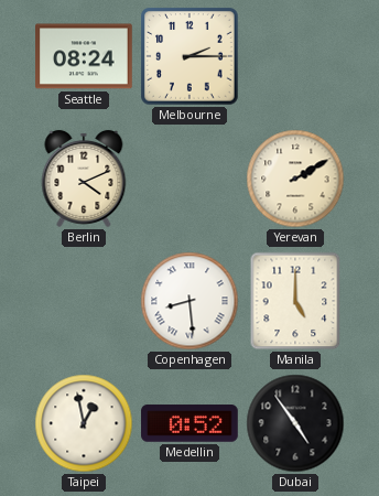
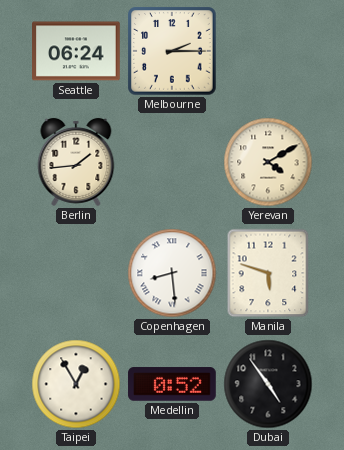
Seattle: 08:24 -> 06:24
Berlin: 4:11 -> 1:44
Yerevan: 2:10 -> 4:10
Manila: 5:00 -> 5:48
Taipei: 12:58 -> 12:55
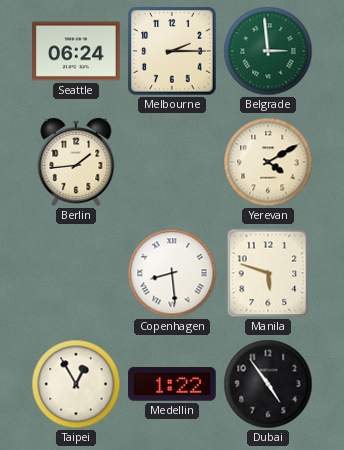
Belgrade: none -> 2:59
Medellin: 0:52 -> 1:22
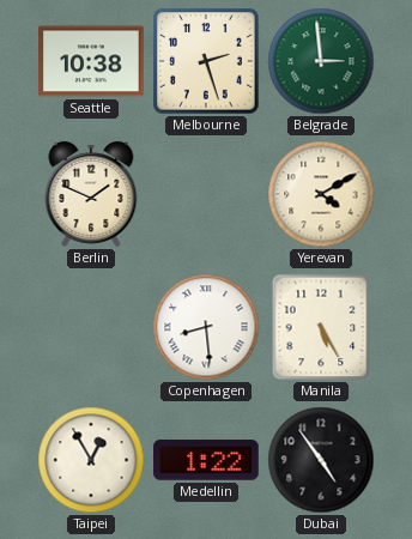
Seattle: 06:24 -> 10:38
Melbourne: 2:15 -> 2:27
Berlin: 1:44 -> 1:49
Manila: 5:48 -> 5:25
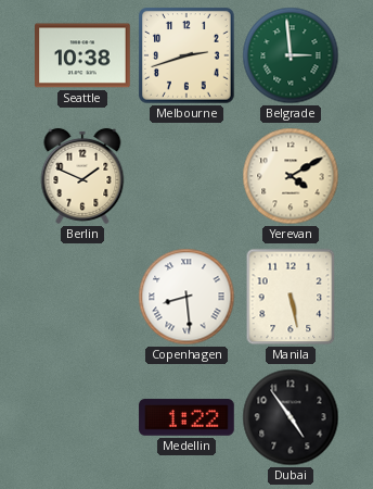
Melbourne: 2:27 -> 2:42
Manila: 5:25 -> 5:28
Taipei: 12:55 -> none
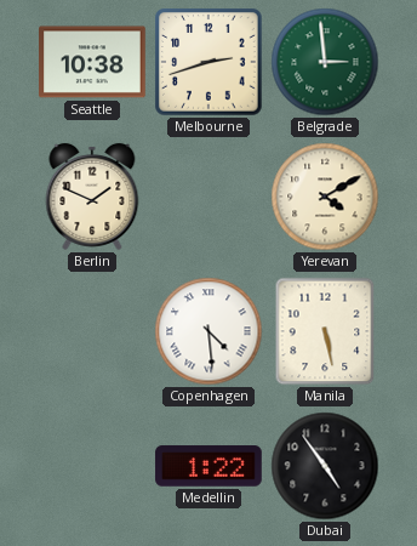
Copenhagen: 8:29 -> 4:29
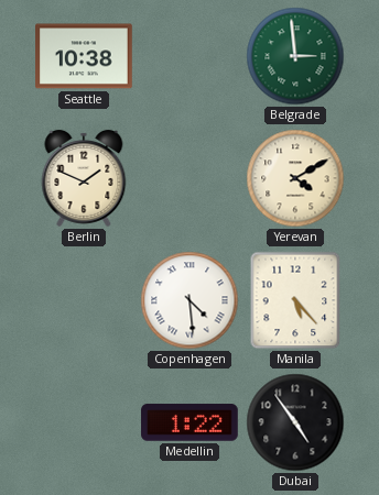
Melbourne: 2:42 -> none
Manila: 5:28 -> 5:23
